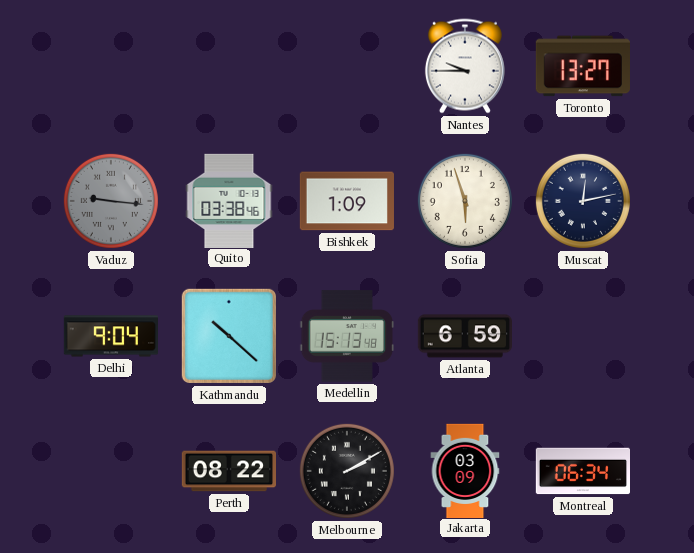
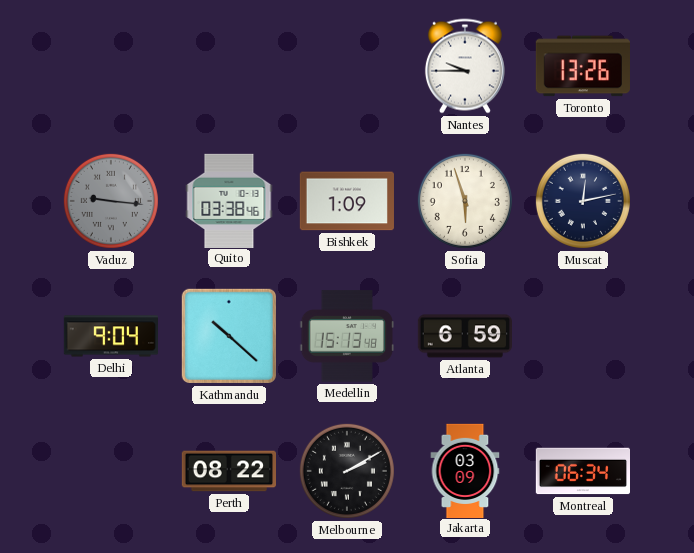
Toronto: 13:27 -> 13:26
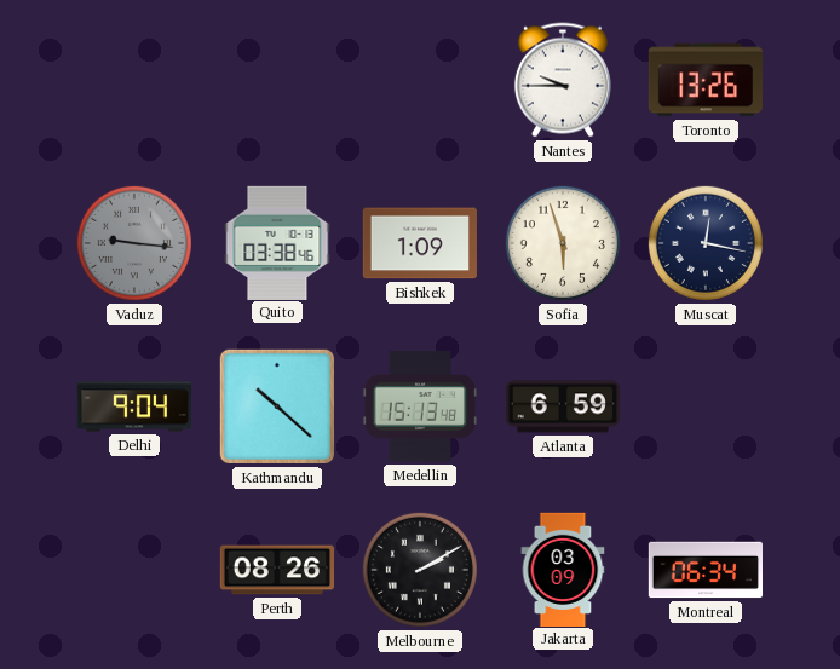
Muscat: 12:13 -> 12:17
Perth: 08:22 -> 08:26
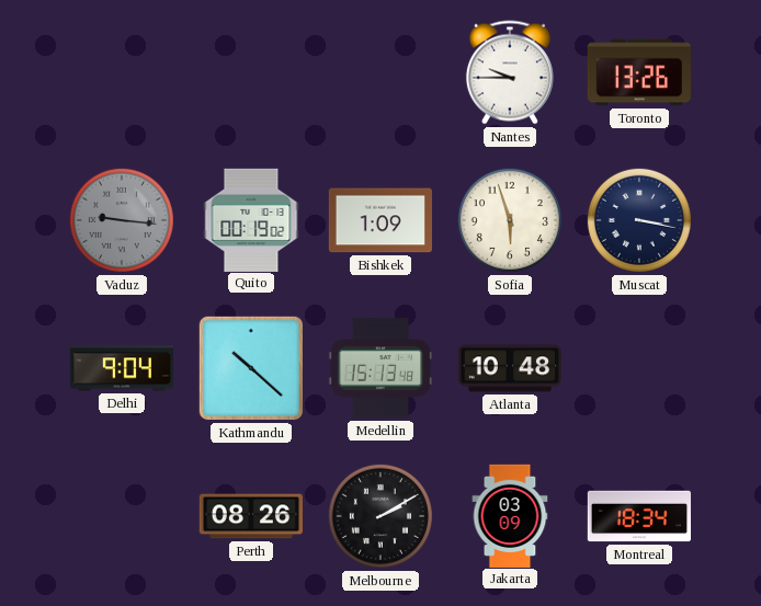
Quito: 03:38 -> 00:19
Muscat: 12:17 -> 3:17
Atlanta: 6:59 -> 10:48
Montreal: 06:34 -> 18:34
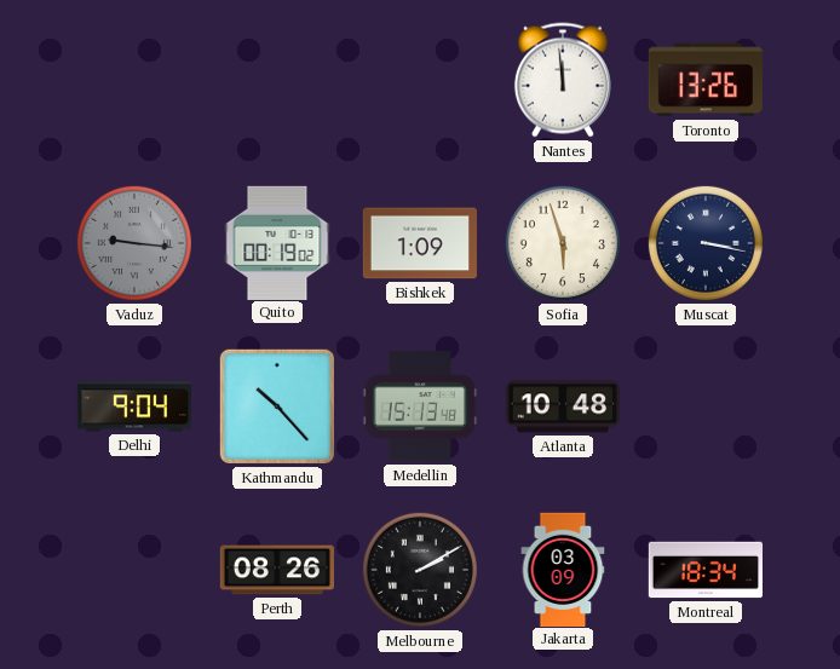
Nantes: 9:45 -> 11:59
Kathmandu: 10:22 -> 10:23
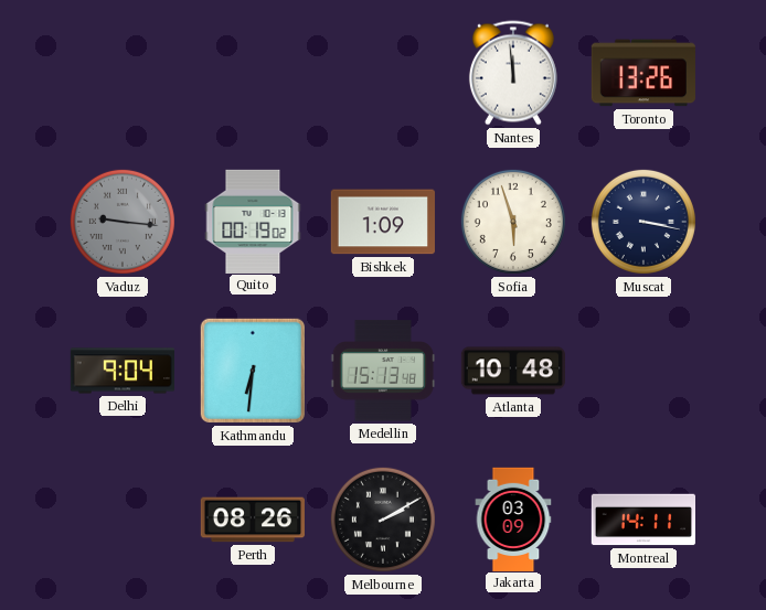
Kathmandu: 10:23 -> 6:31
Montreal: 18:34 -> 14:11
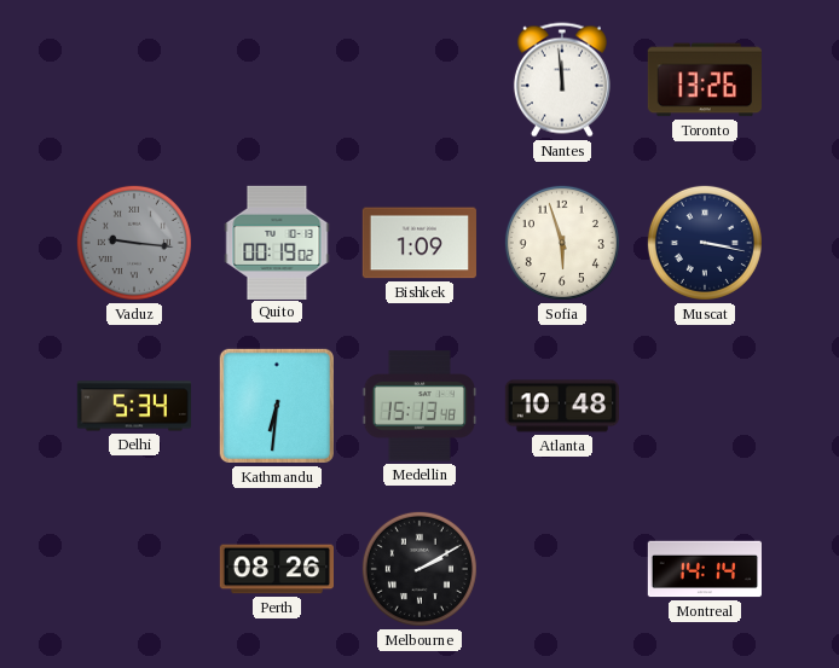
Delhi: 9:04 -> 5:34
Jakarta: 03:09 -> none
Montreal: 14:11 -> 14:14
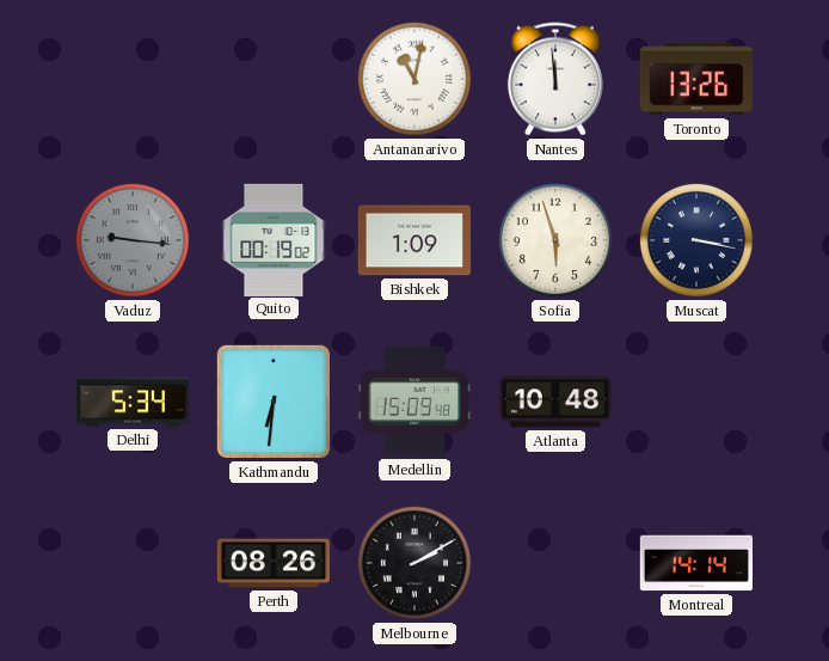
Antananarivo: none -> 11:02
Medellin: 15:13 -> 15:09
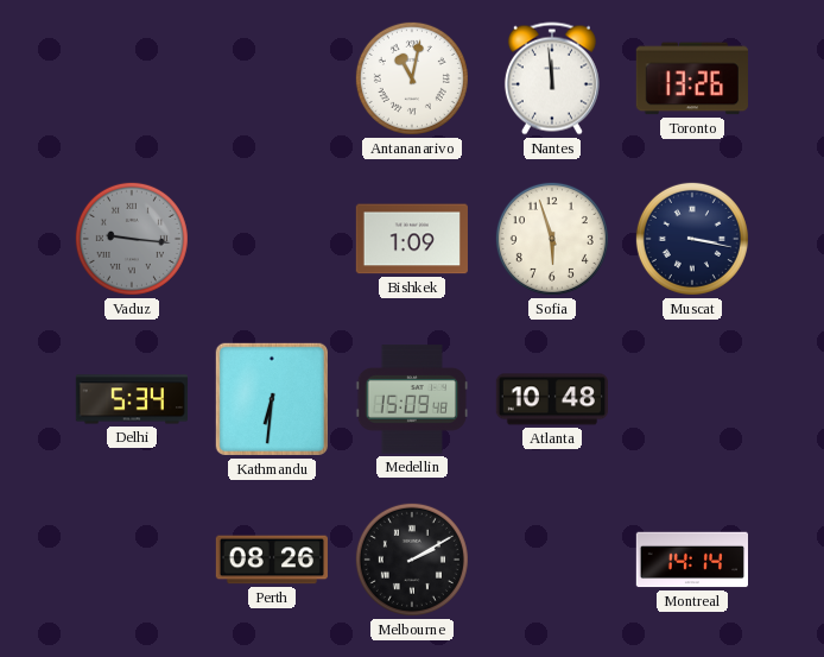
Quito: 00:19 -> none
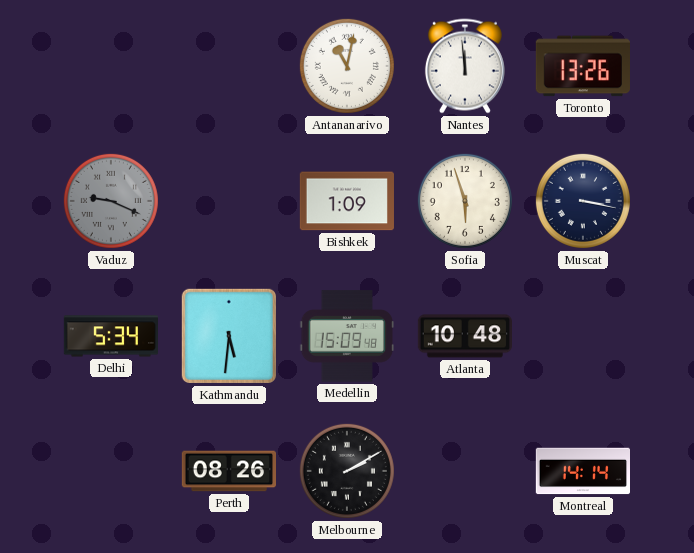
Vaduz: 9:16 -> 9:19
Kathmandu: 6:31 -> 5:31
